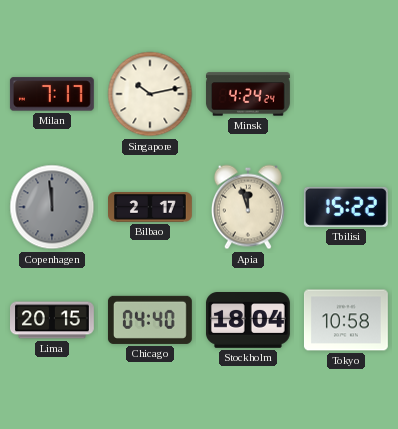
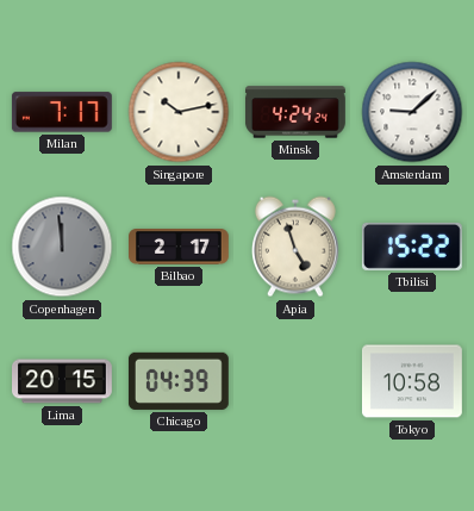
Amsterdam: none -> 9:08
Apia: 11:57 -> 4:57
Chicago: 04:40 -> 04:39
Stockholm: 18:04 -> none
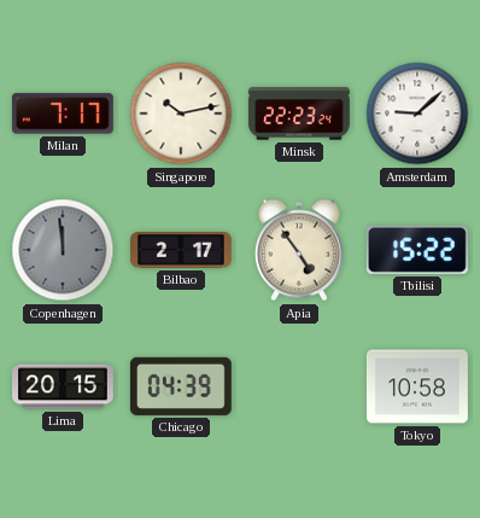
Minsk: 4:24 -> 22:23
Apia: 4:57 -> 4:54
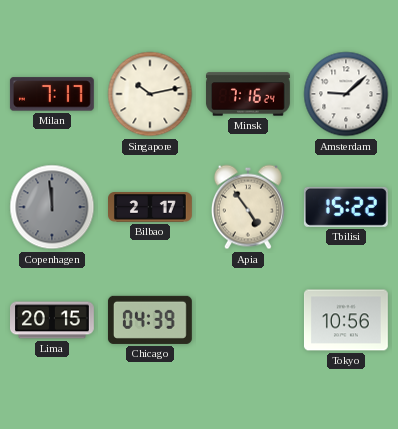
Minsk: 22:23 -> 7:16
Tokyo: 10:58 -> 10:56
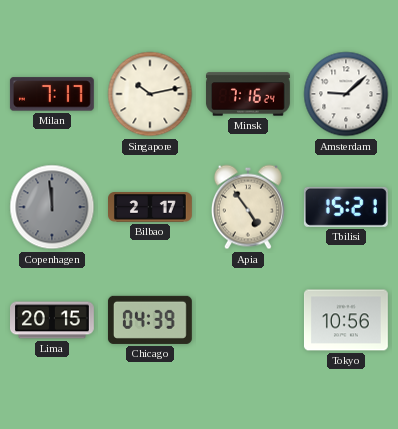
Tbilisi: 15:22 -> 15:21
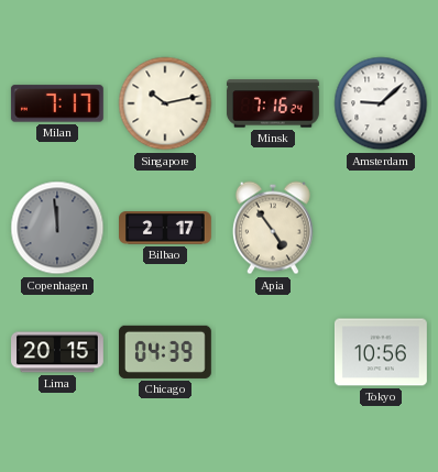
Tbilisi: 15:21 -> none
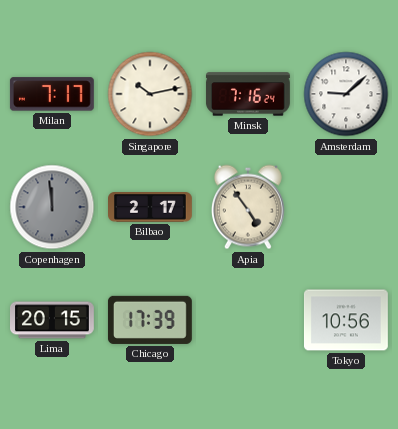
Chicago: 04:39 -> 17:39
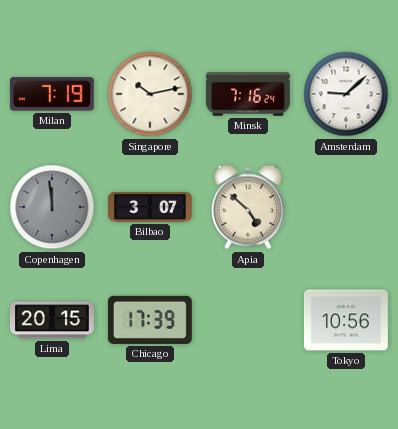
Milan: 7:17 -> 7:19
Bilbao: 2:17 -> 3:07
Apia: 4:54 -> 4:52
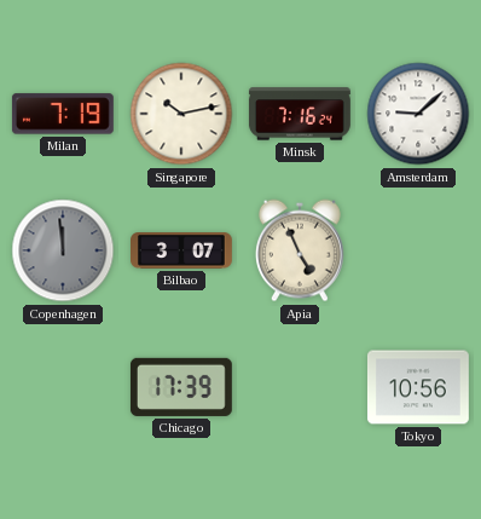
Apia: 4:52 -> 4:56
Lima: 20:15 -> none
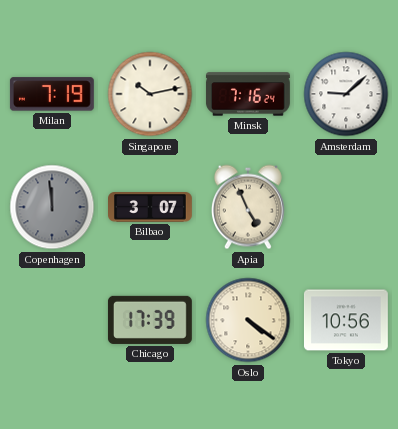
Oslo: none -> 4:21
